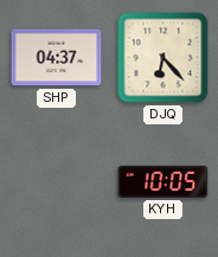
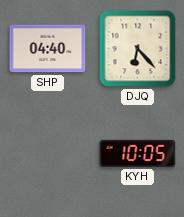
SHP: 04:37 -> 04:40
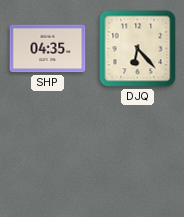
SHP: 04:40 -> 04:35
KYH: 10:05 -> none
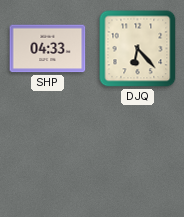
SHP: 04:35 -> 04:33
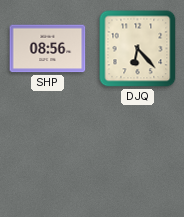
SHP: 04:33 -> 08:56
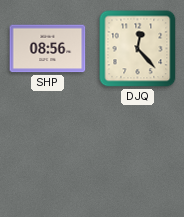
DJQ: 6:23 -> 12:23
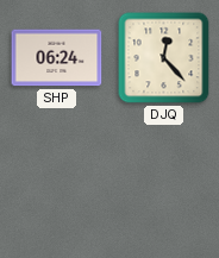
SHP: 08:56 -> 06:24
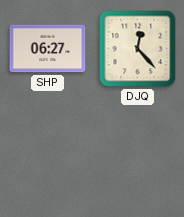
SHP: 06:24 -> 06:27
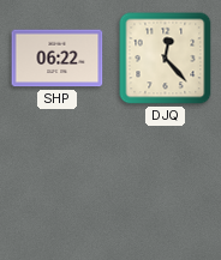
SHP: 06:27 -> 06:22
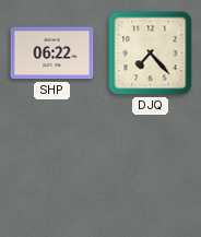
DJQ: 12:23 -> 7:23
